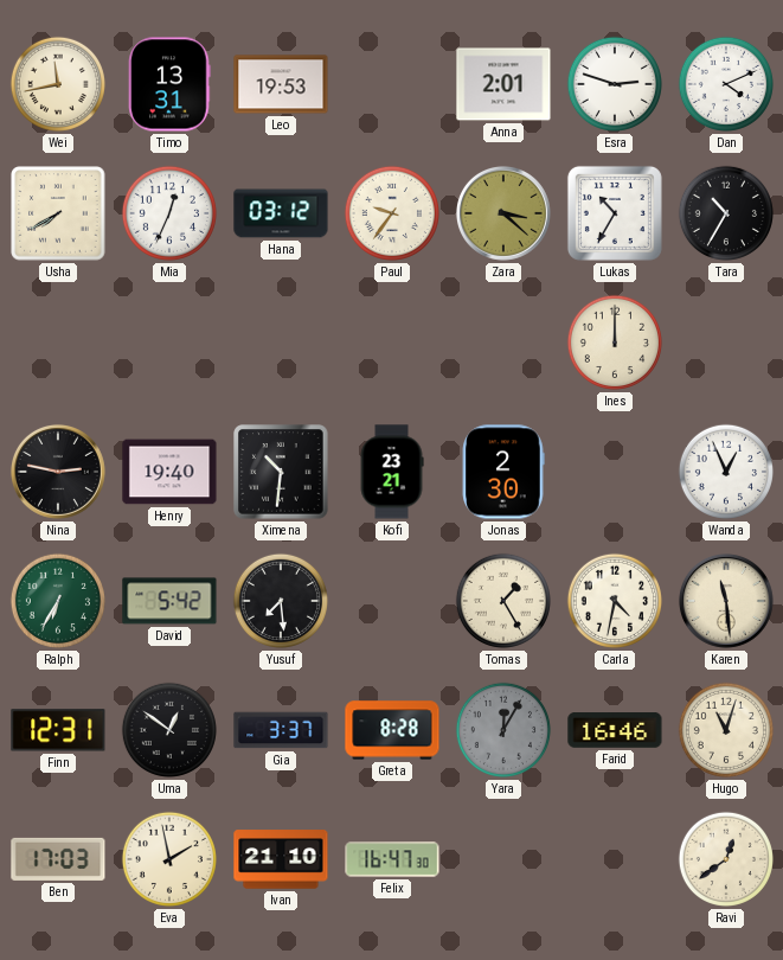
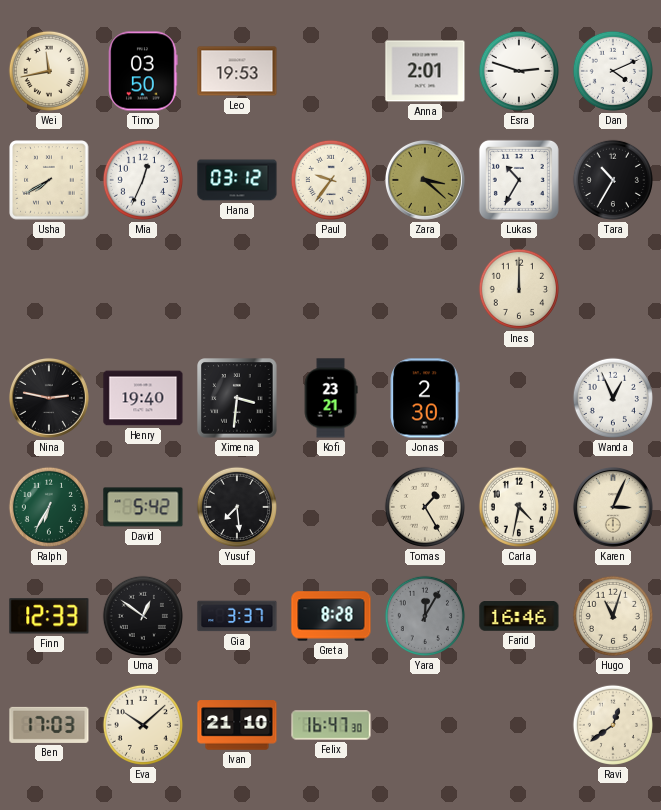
Timo: 13:31 -> 03:50
Ximena: 10:31 -> 3:31
Karen: 11:29 -> 3:04
Finn: 12:31 -> 12:33
Eva: 1:58 -> 10:08
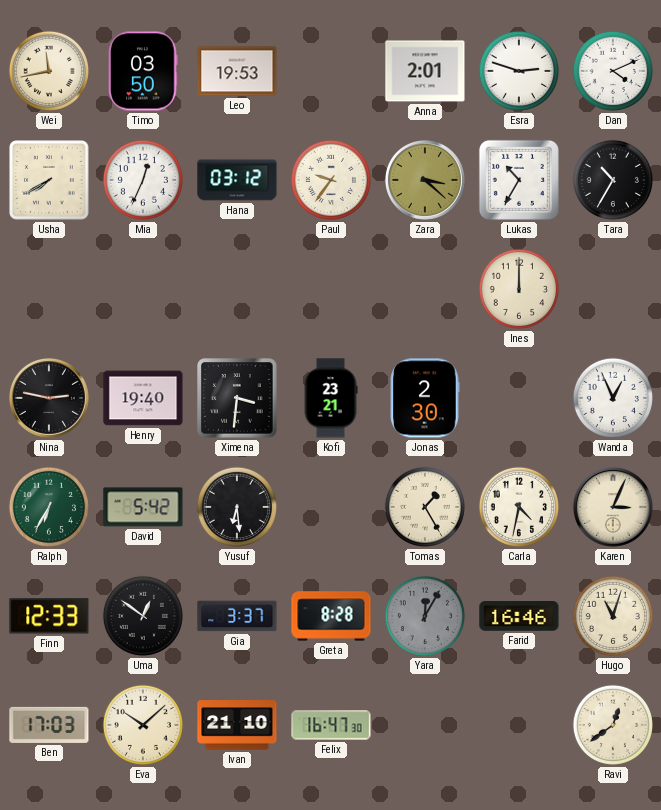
Yusuf: 7:29 -> 6:29
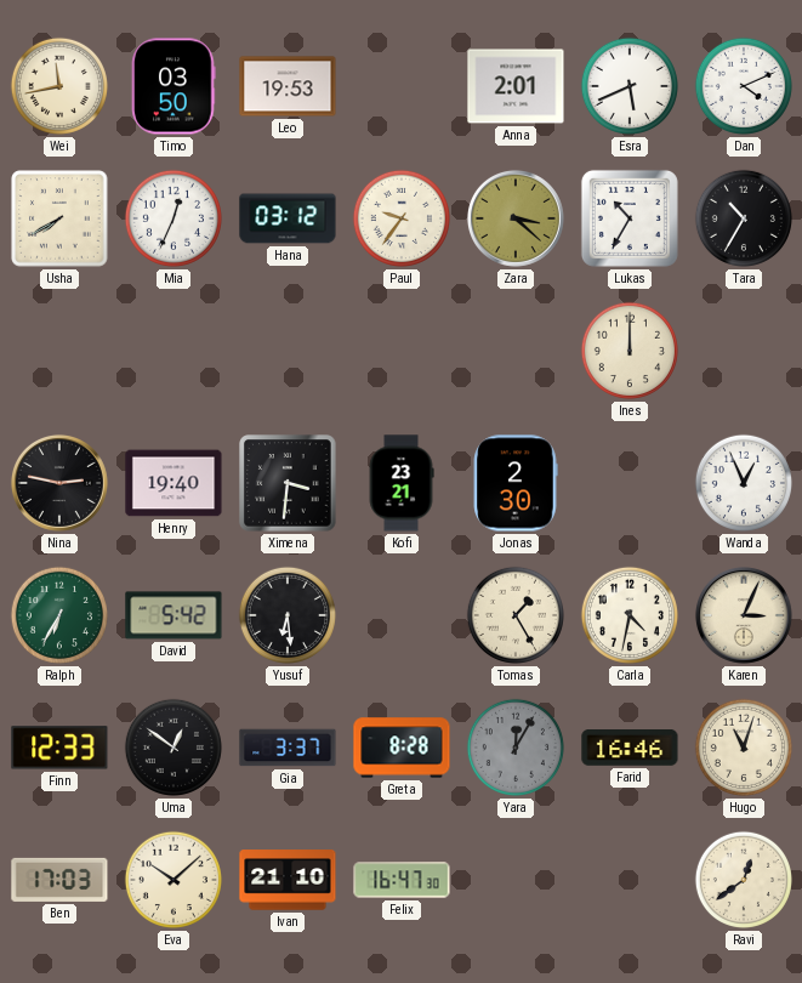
Esra: 2:48 -> 5:41
